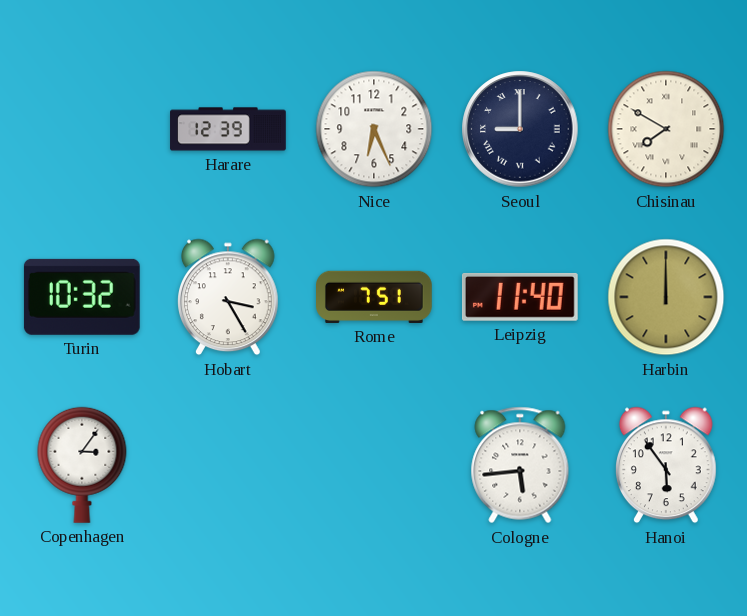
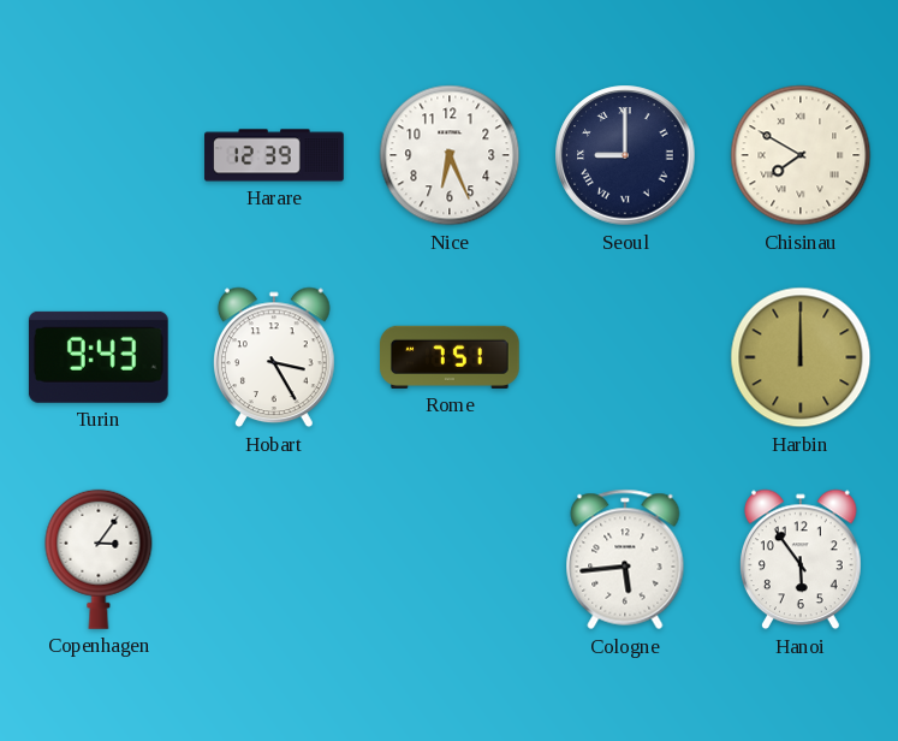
Turin: 10:32 -> 9:43
Leipzig: 11:40 -> none
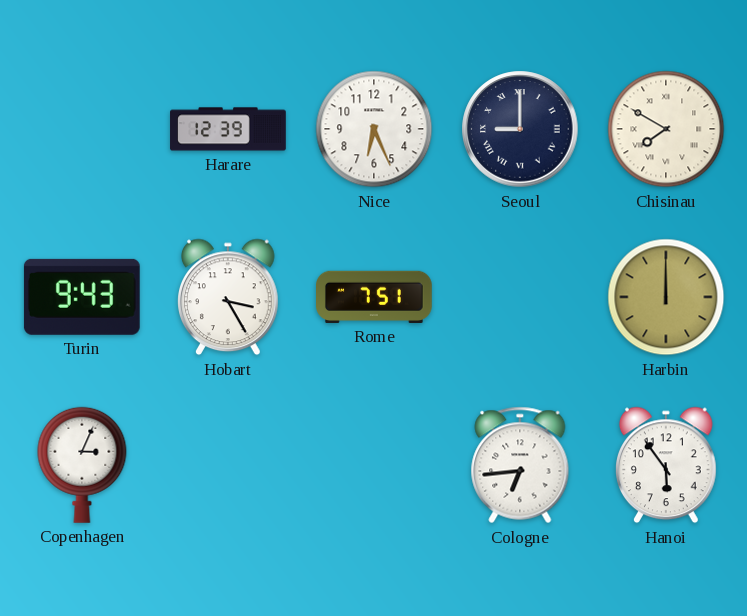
Copenhagen: 3:06 -> 3:04
Cologne: 5:44 -> 6:44
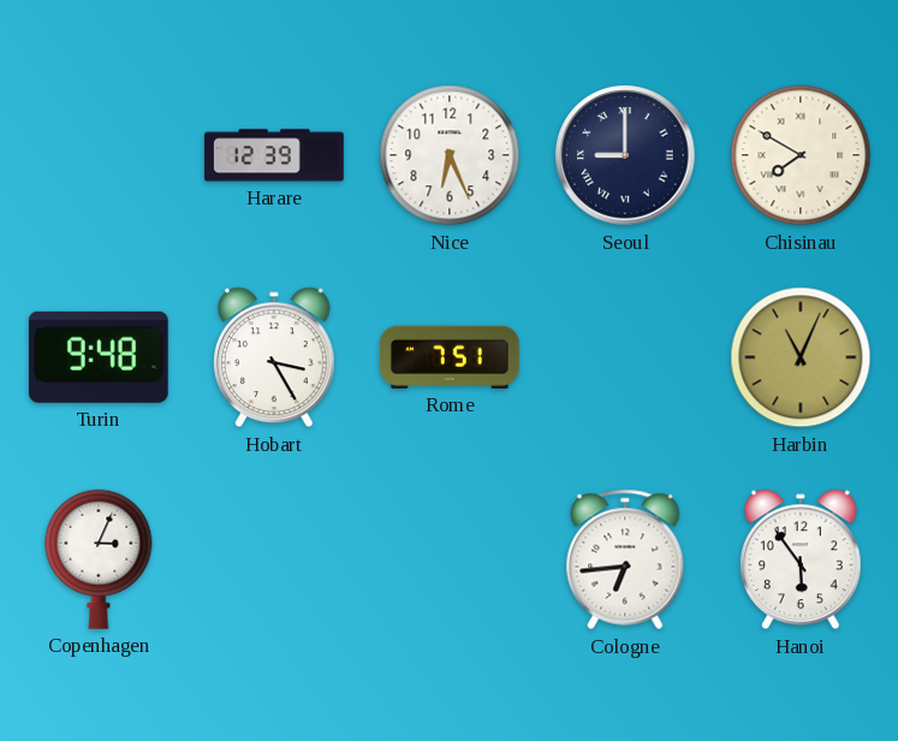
Turin: 9:43 -> 9:48
Harbin: 12:00 -> 11:04
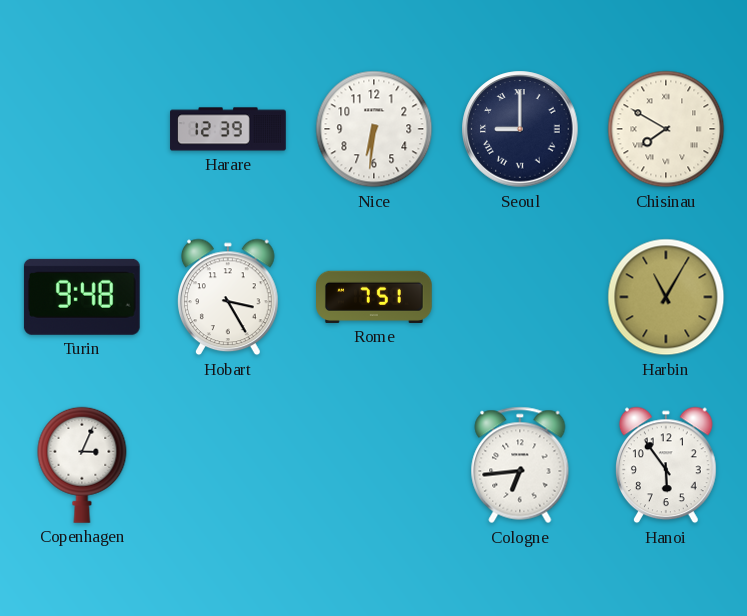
Nice: 6:26 -> 6:31
Harbin: 11:04 -> 11:05
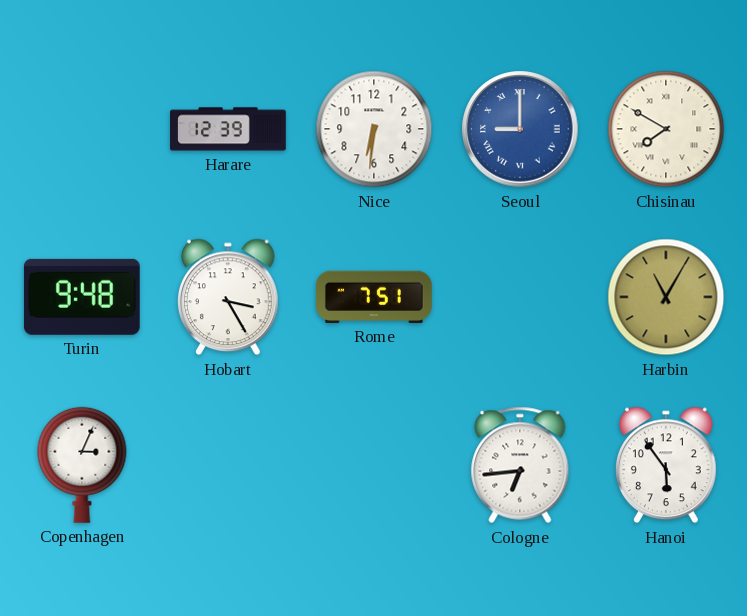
Seoul dial: navy -> blue
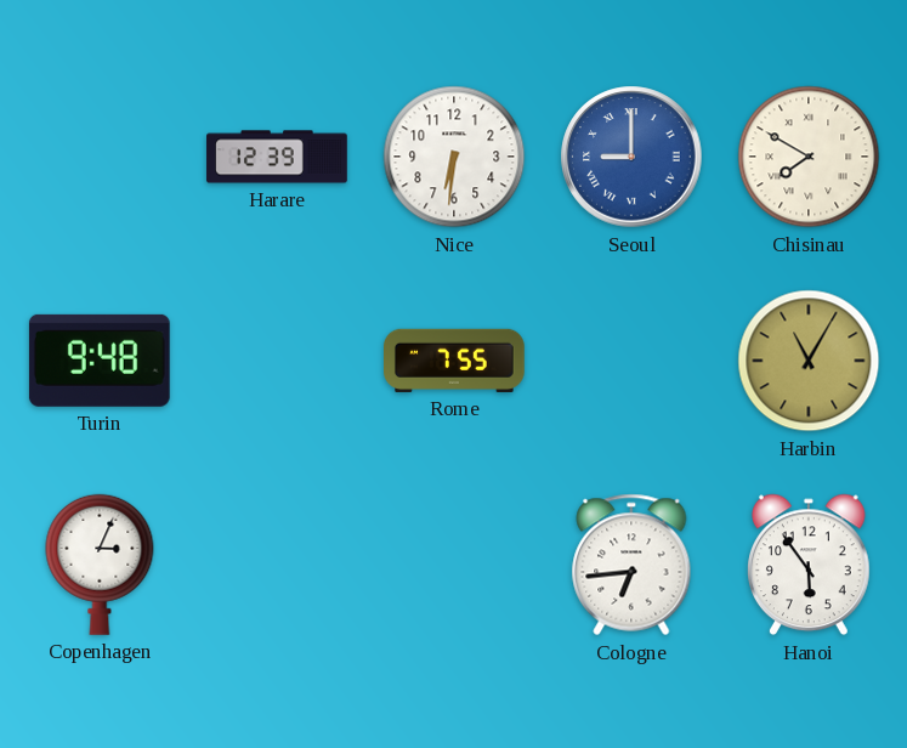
Hobart: 3:25 -> none
Rome: 7:51 -> 7:55
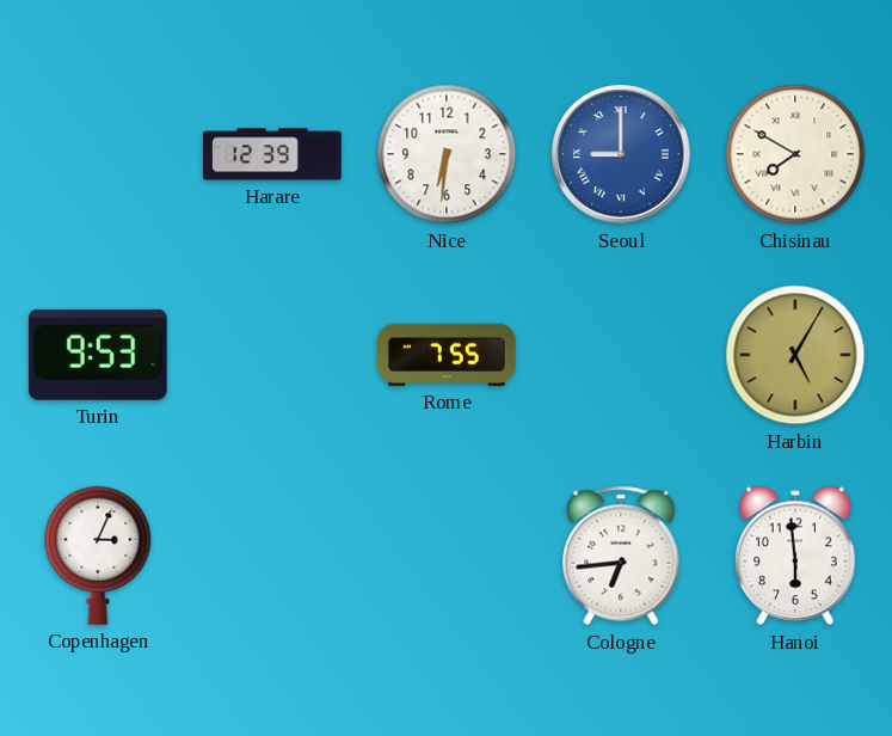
Turin: 9:48 -> 9:53
Harbin: 11:05 -> 5:05
Hanoi: 5:54 -> 5:59
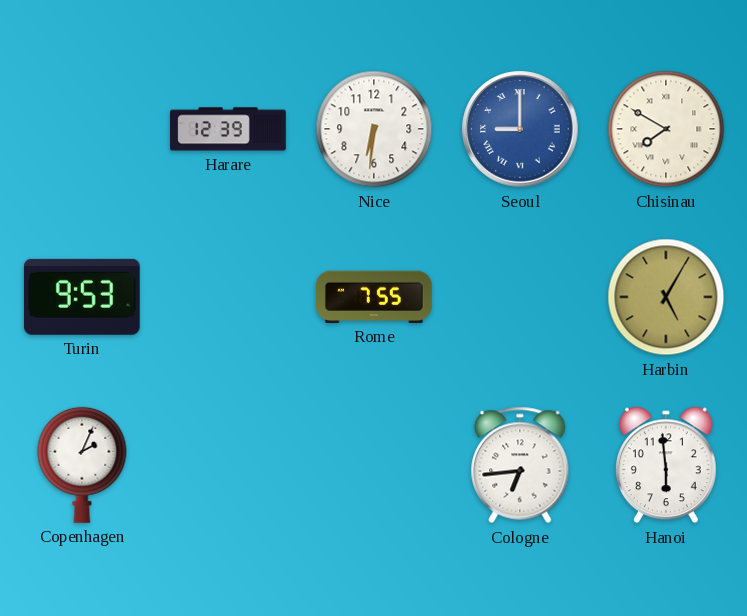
Copenhagen: 3:04 -> 2:04
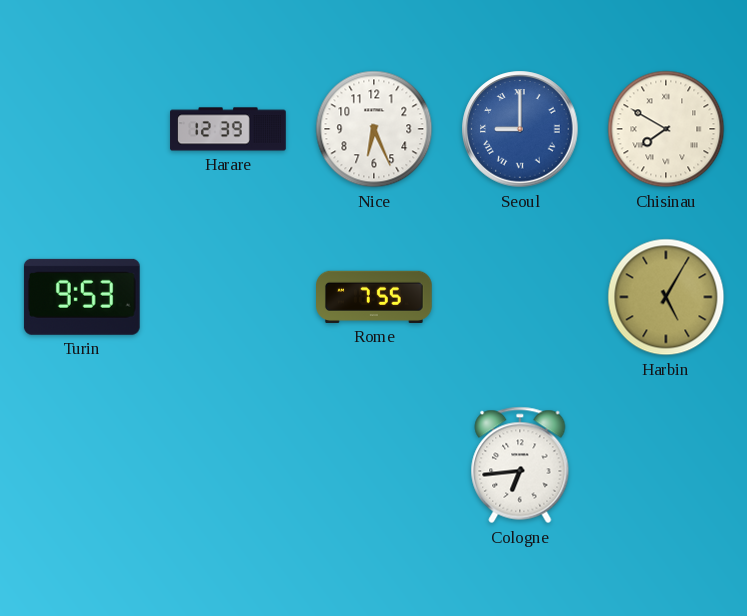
Nice: 6:31 -> 6:26
Copenhagen: 2:04 -> none
Hanoi: 5:59 -> none
